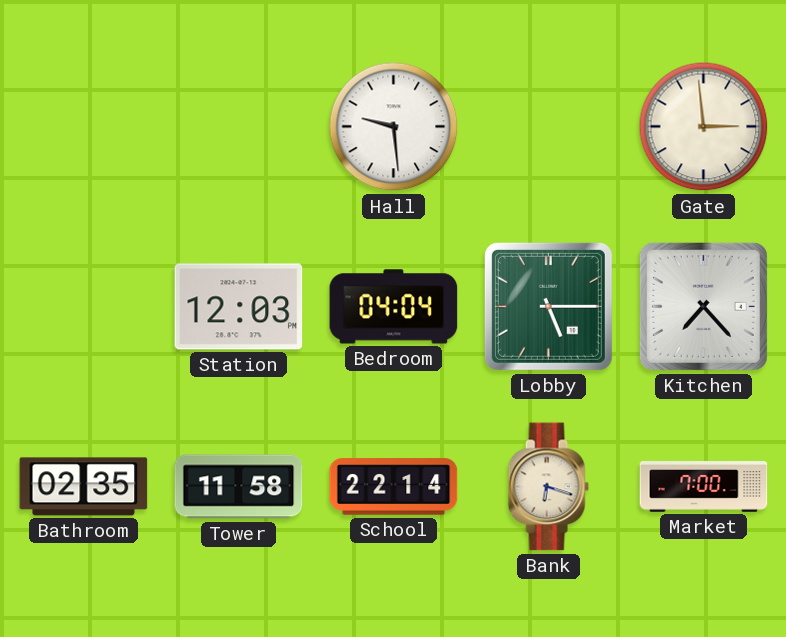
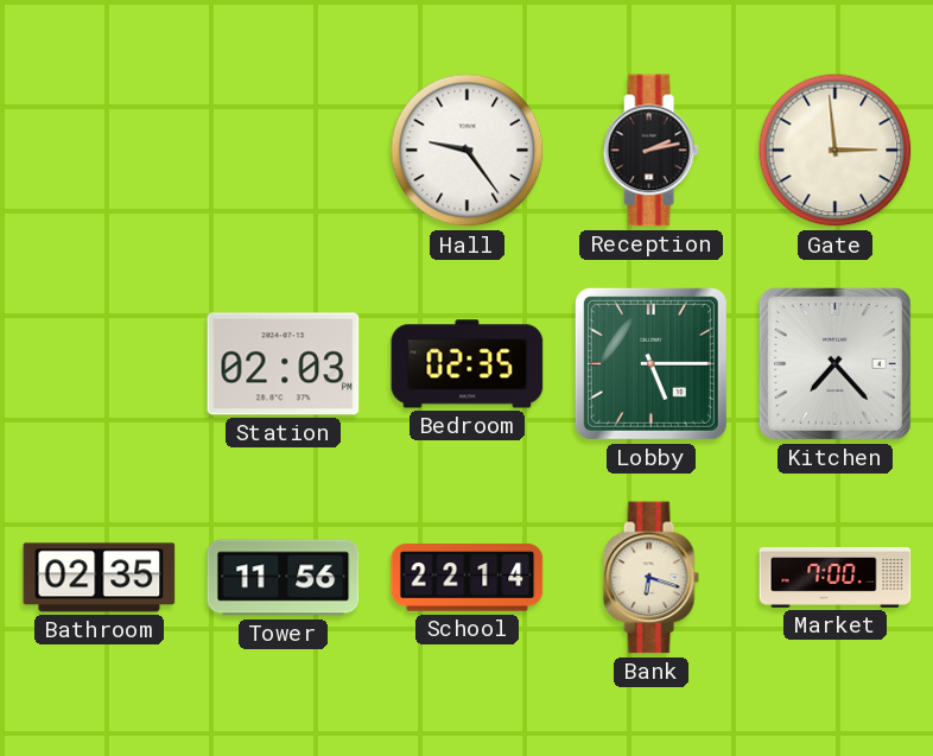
Hall: 9:29 -> 9:24
Reception: none -> 2:13
Station: 12:03 -> 02:03
Bedroom: 04:04 -> 02:35
Tower: 11:58 -> 11:56
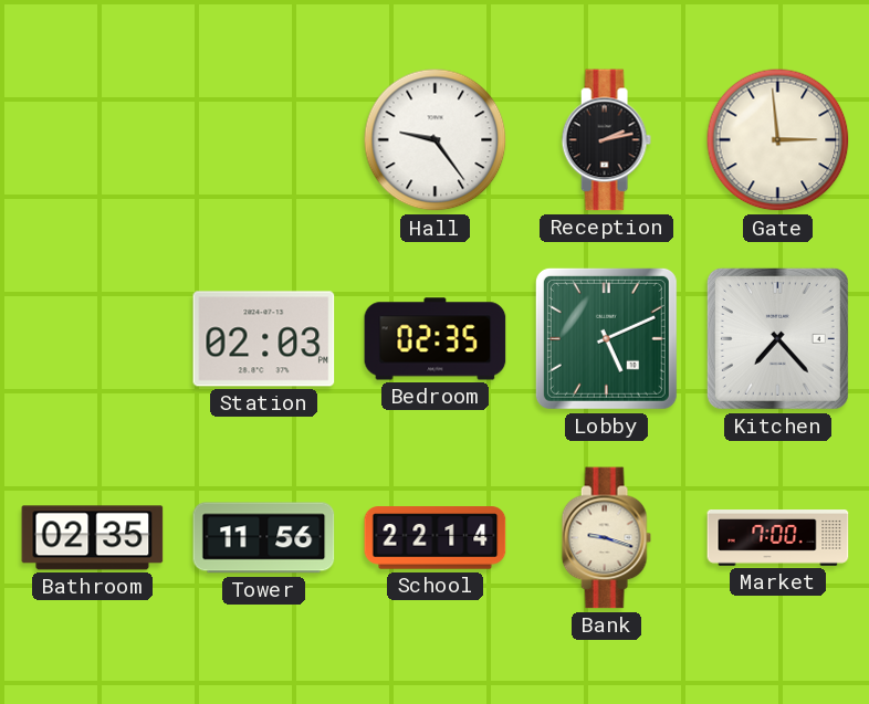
Lobby: 5:15 -> 5:11
Bank: 6:18 -> 9:18
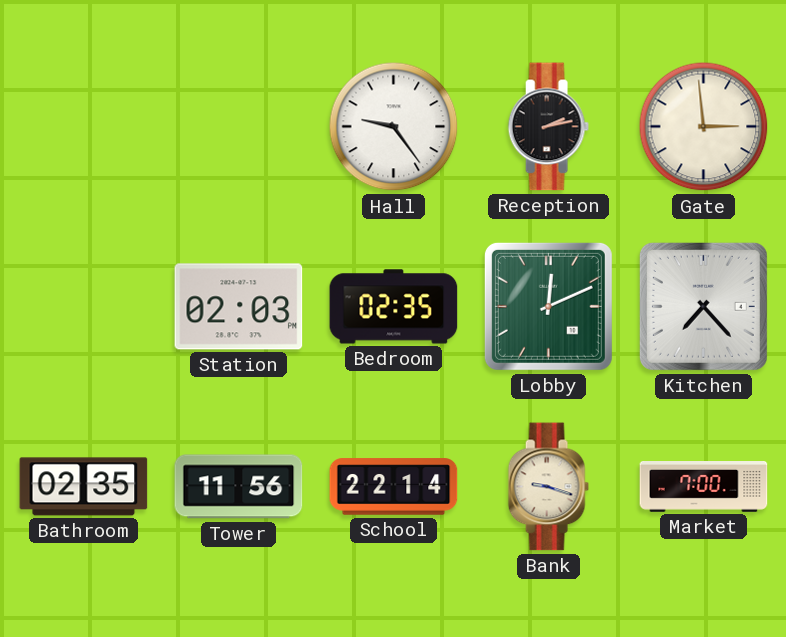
Lobby: 5:11 -> 12:11
